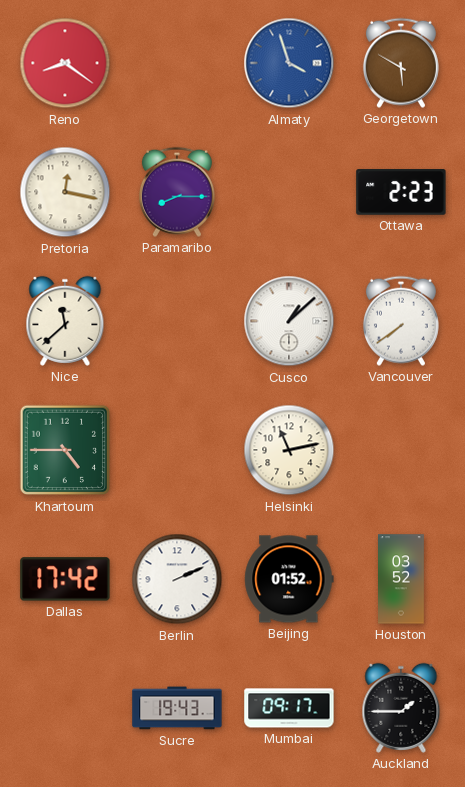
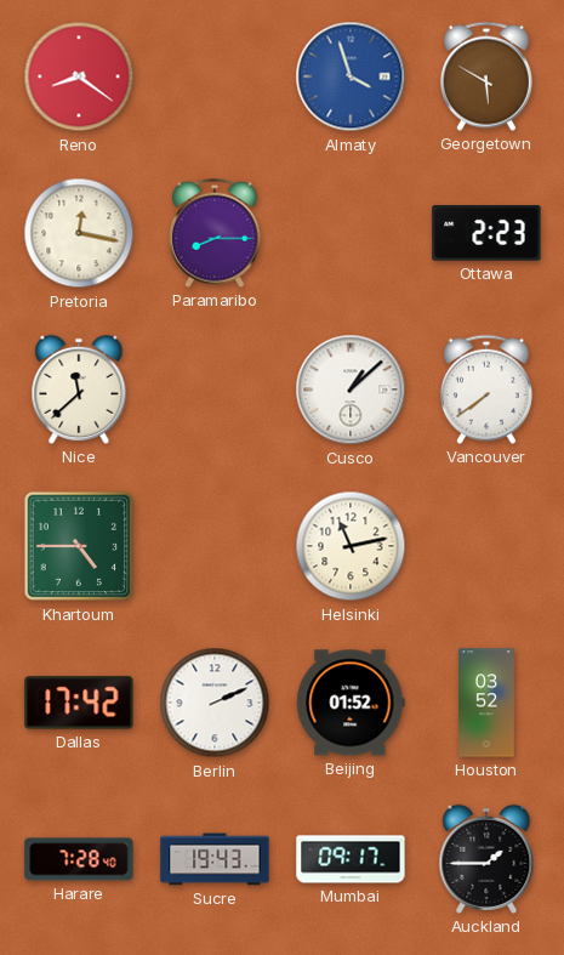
Harare: none -> 7:28
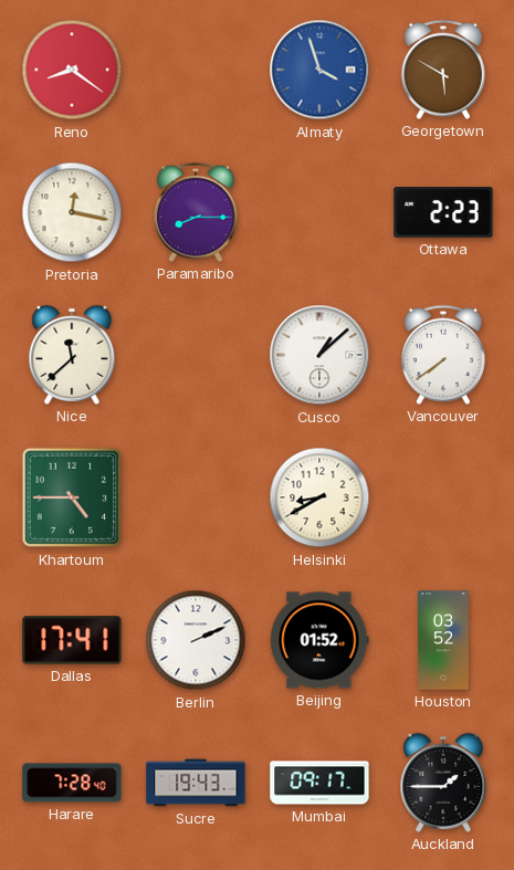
Helsinki: 11:13 -> 8:40
Dallas: 17:42 -> 17:41
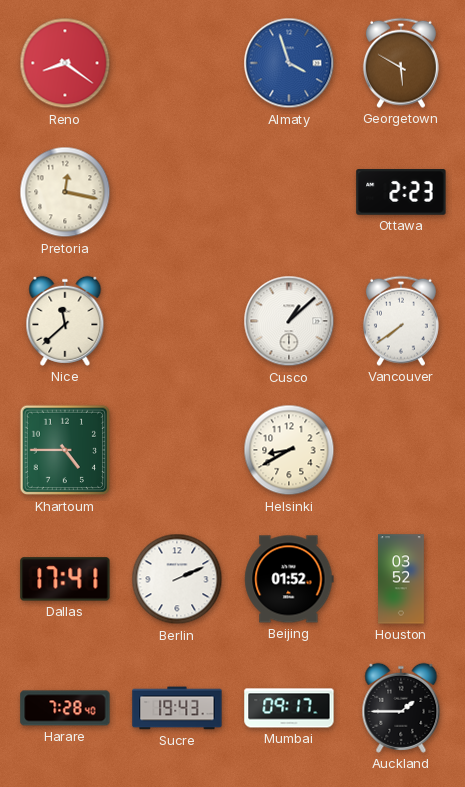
Paramaribo: 8:15 -> none
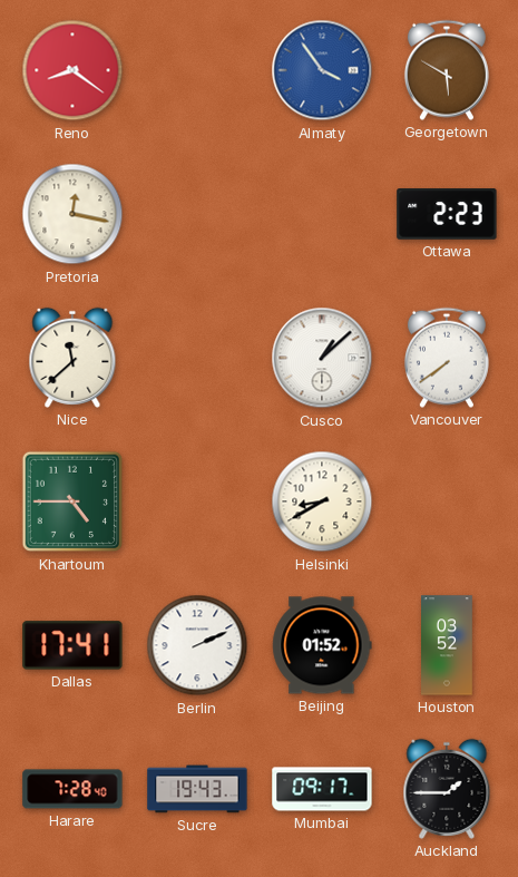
Almaty: 3:57 -> 3:54
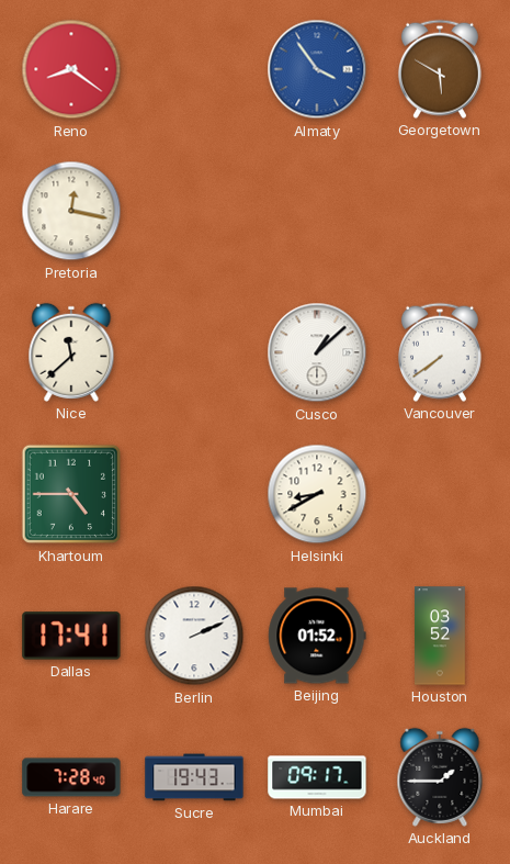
Ottawa: 2:23 -> none
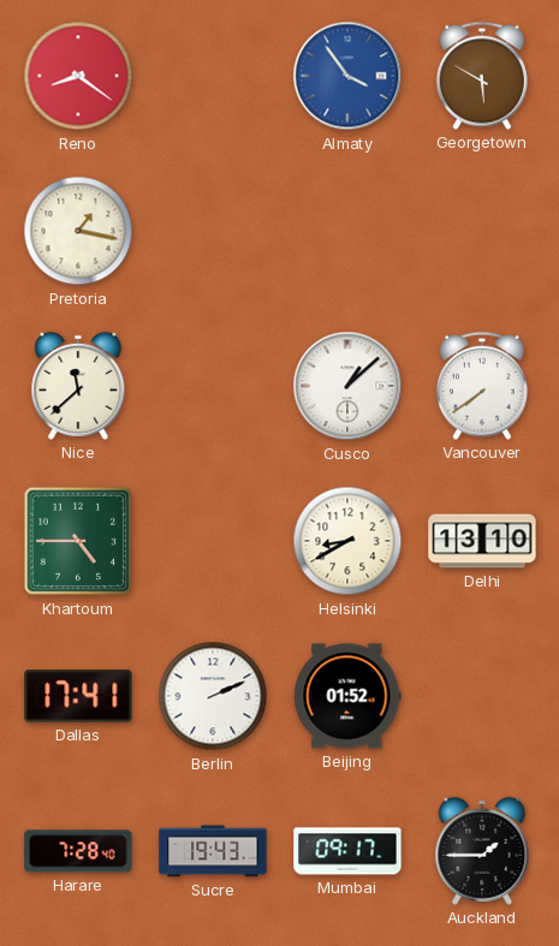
Pretoria: 12:17 -> 1:17
Delhi: none -> 13:10
Houston: 03:52 -> none
